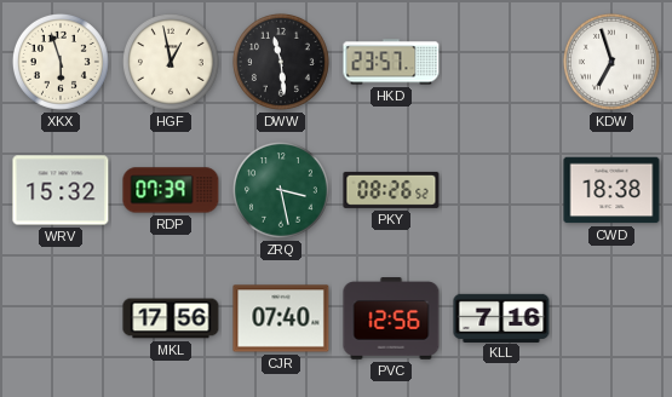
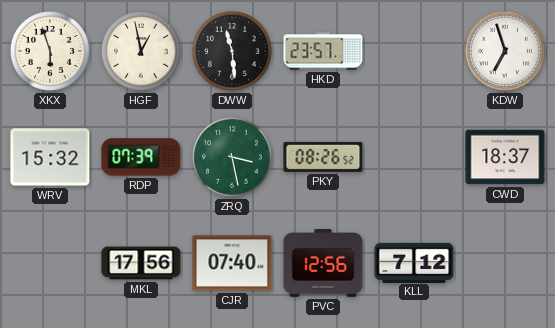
CWD: 18:38 -> 18:37
KLL: 7:16 -> 7:12
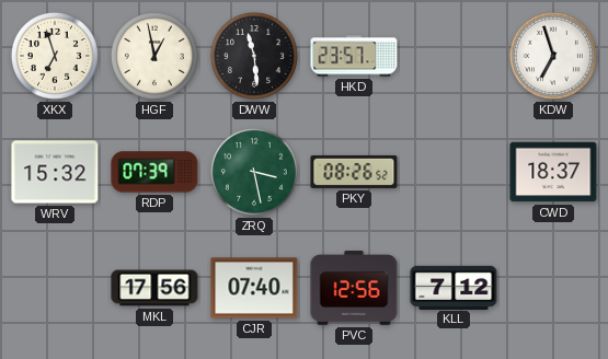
XKX: 5:57 -> 6:57
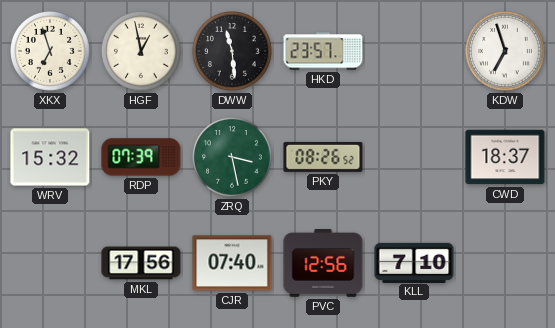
KLL: 7:12 -> 7:10
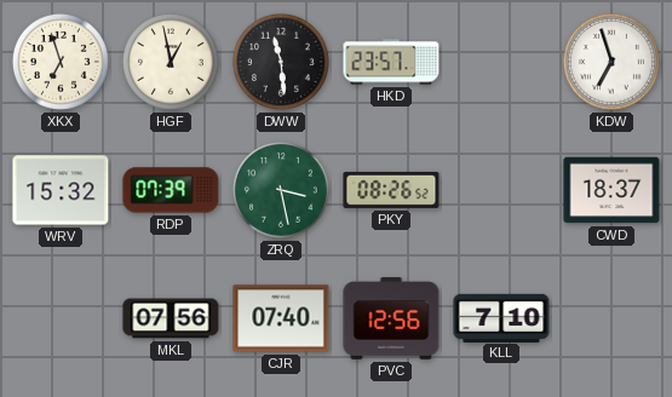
MKL: 17:56 -> 07:56
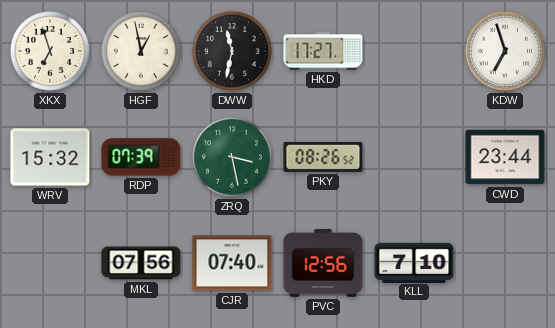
DWW: 11:29 -> 11:32
HKD: 23:57 -> 17:27
CWD: 18:37 -> 23:44
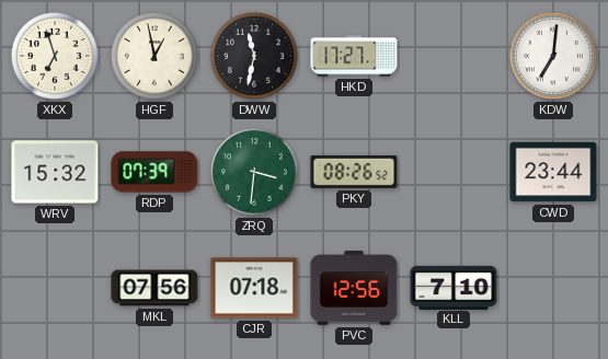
KDW: 6:57 -> 7:01
ZRQ: 3:28 -> 3:31
CJR: 07:40 -> 07:18
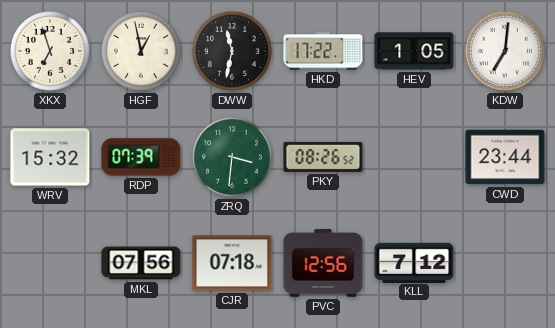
HKD: 17:27 -> 17:22
HEV: none -> 1:05
KLL: 7:10 -> 7:12
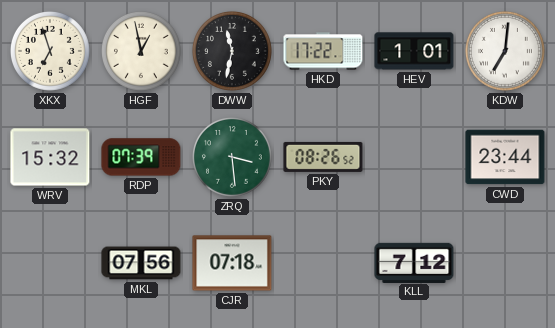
HEV: 1:05 -> 1:01
ZRQ: 3:31 -> 3:29
PVC: 12:56 -> none
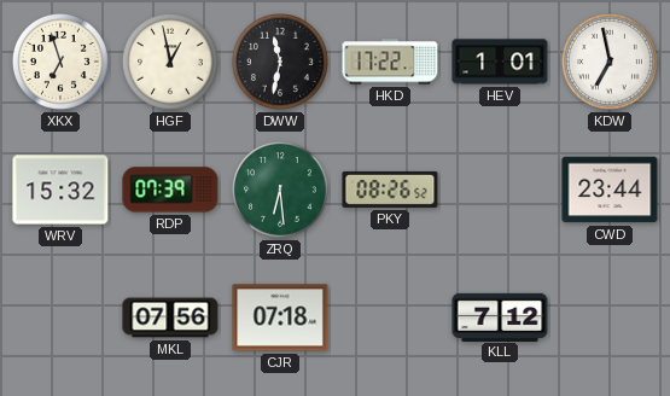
KDW: 7:01 -> 6:58
ZRQ: 3:29 -> 6:29
